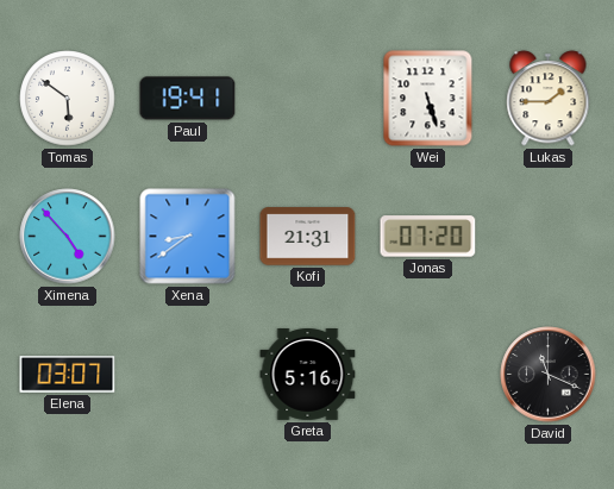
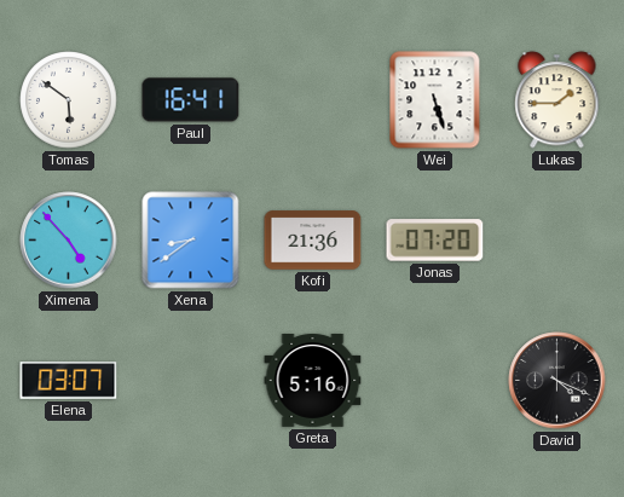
Paul: 19:41 -> 16:41
Kofi: 21:31 -> 21:36
David: 11:19 -> 4:19
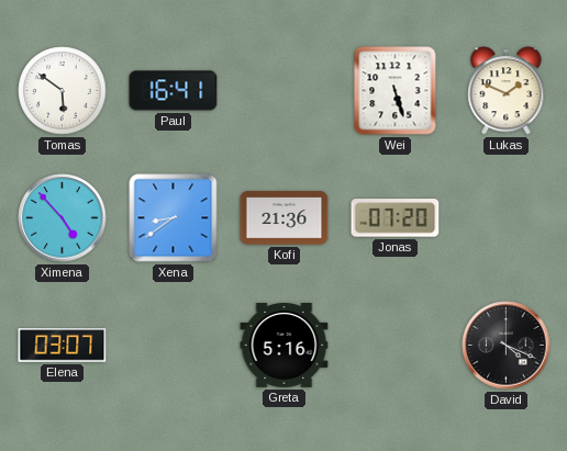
Lukas: 1:45 -> 1:49
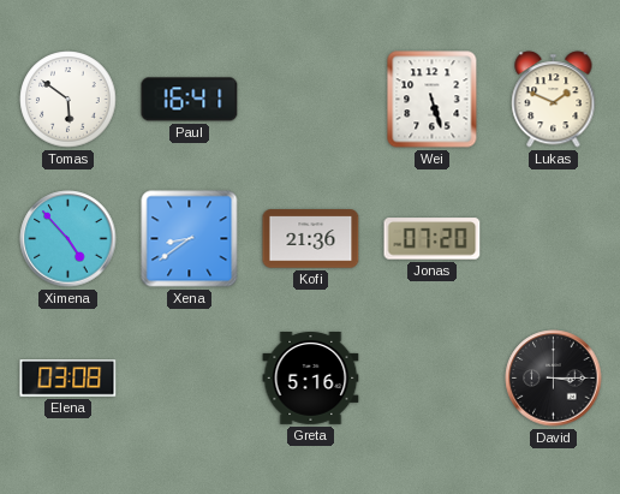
Elena: 03:07 -> 03:08
David: 4:19 -> 3:15
